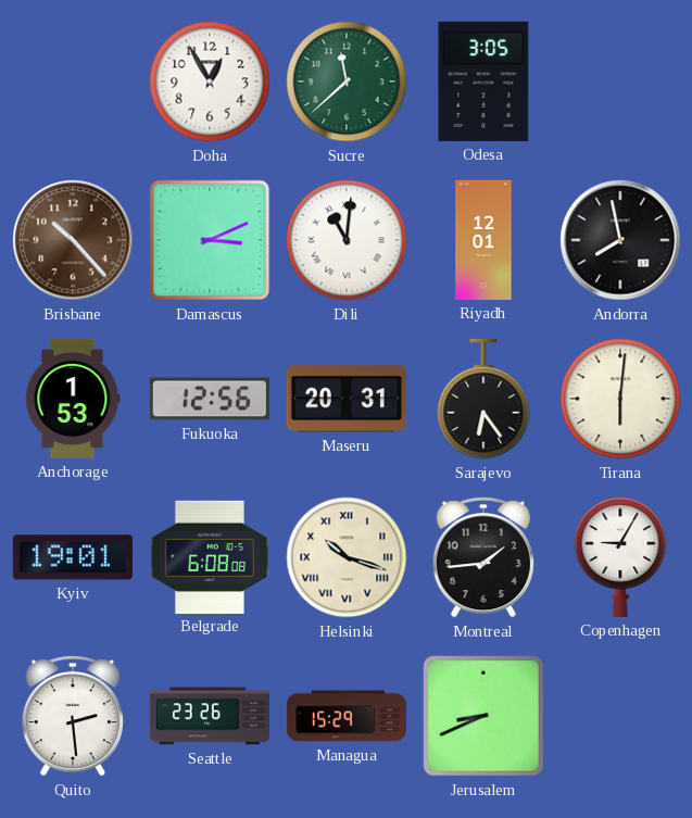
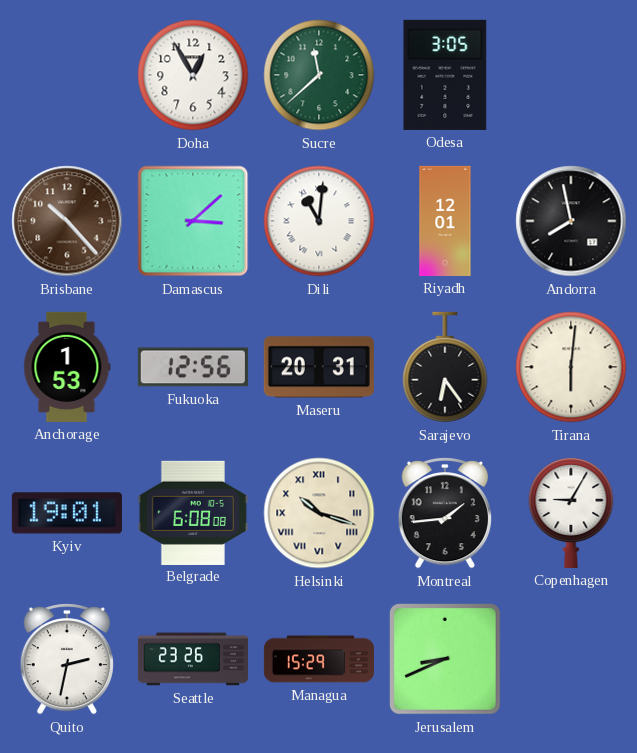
Damascus: 3:11 -> 3:08
Quito: 2:29 -> 2:32
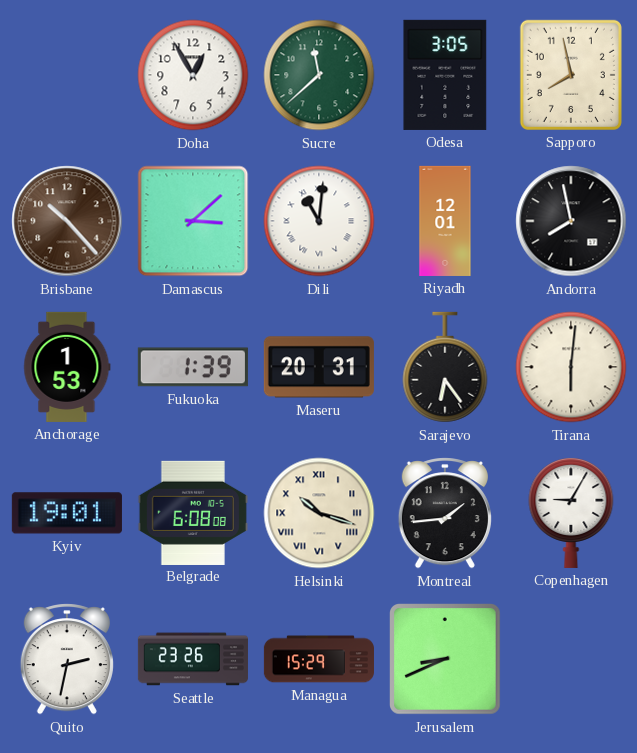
Sapporo: none -> 7:58
Fukuoka: 12:56 -> 1:39
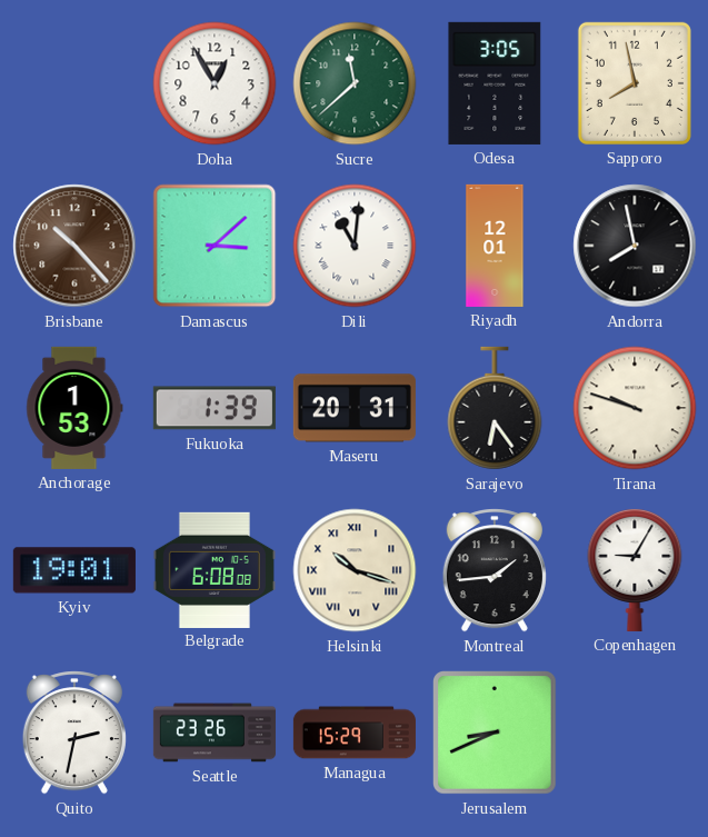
Tirana: 6:01 -> 9:48
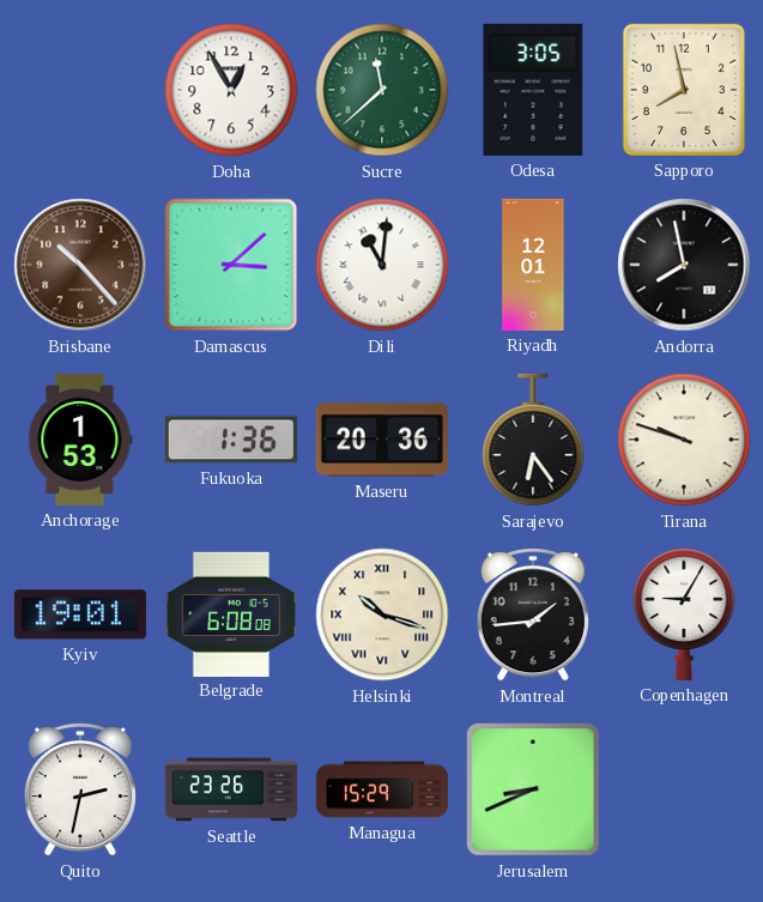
Fukuoka: 1:39 -> 1:36
Maseru: 20:31 -> 20:36
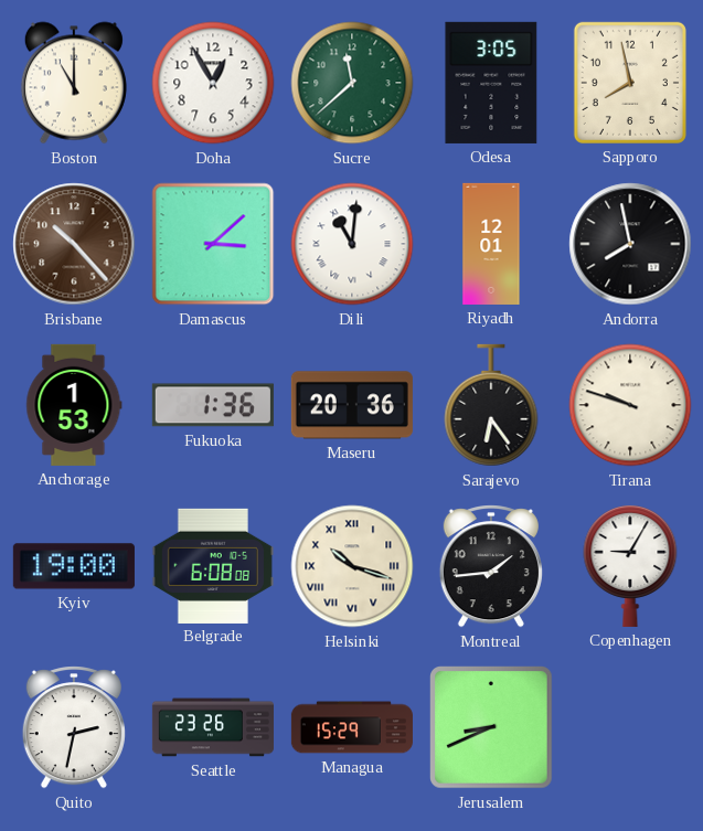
Boston: none -> 11:00
Kyiv: 19:01 -> 19:00
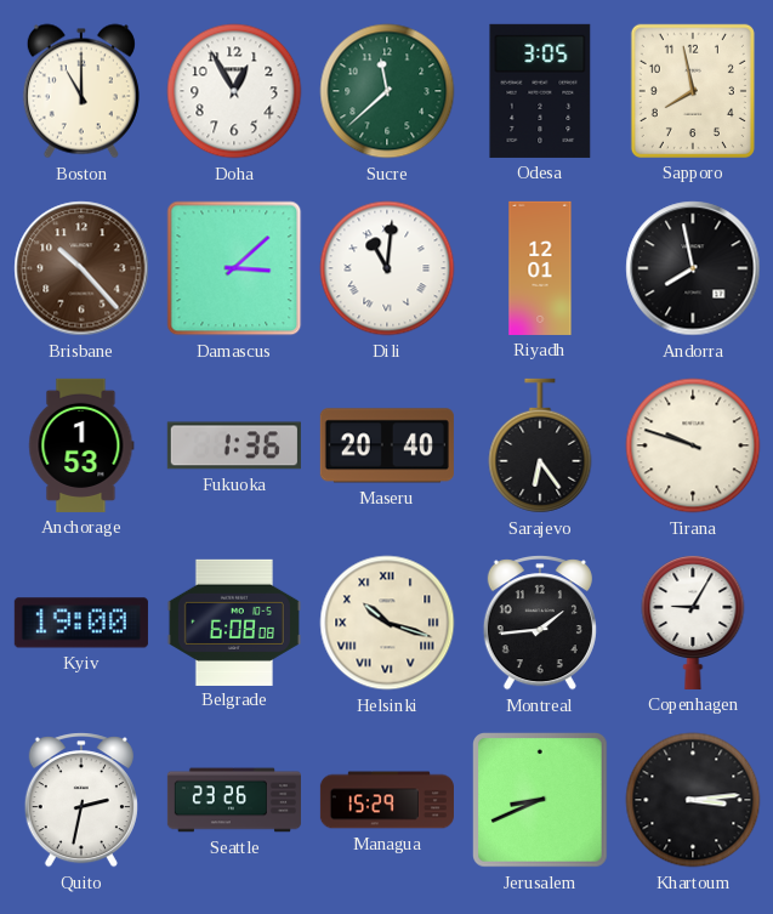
Maseru: 20:36 -> 20:40
Khartoum: none -> 3:14
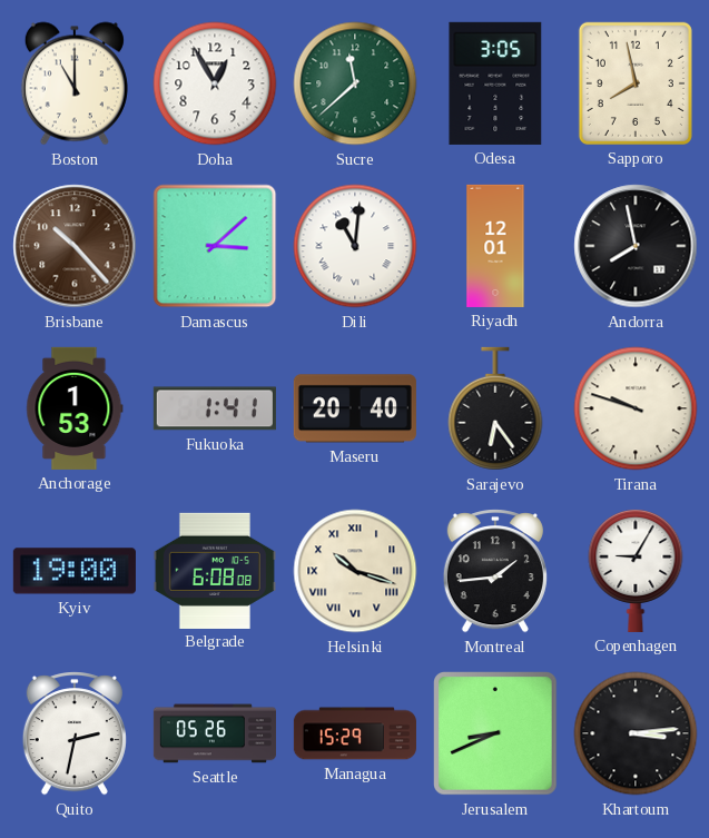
Fukuoka: 1:36 -> 1:41
Seattle: 23:26 -> 05:26
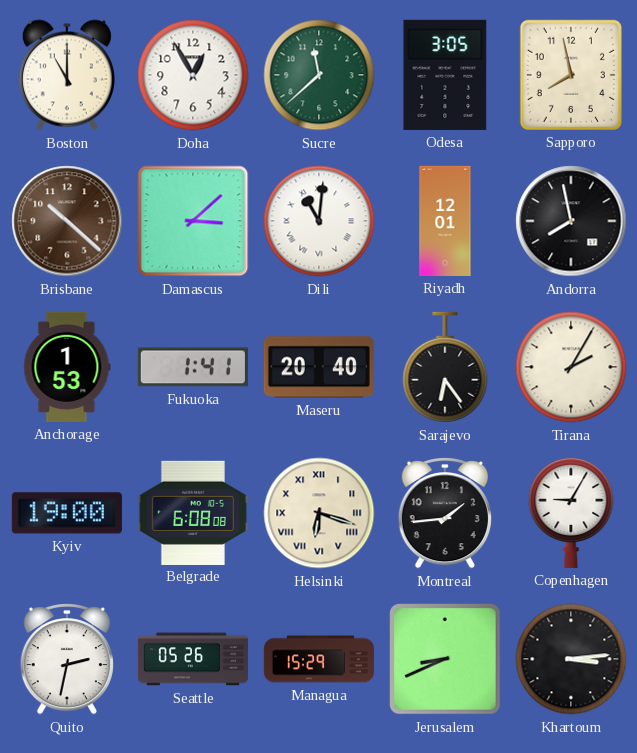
Brisbane: 10:23 -> 10:22
Tirana: 9:48 -> 2:05
Helsinki: 10:18 -> 6:18
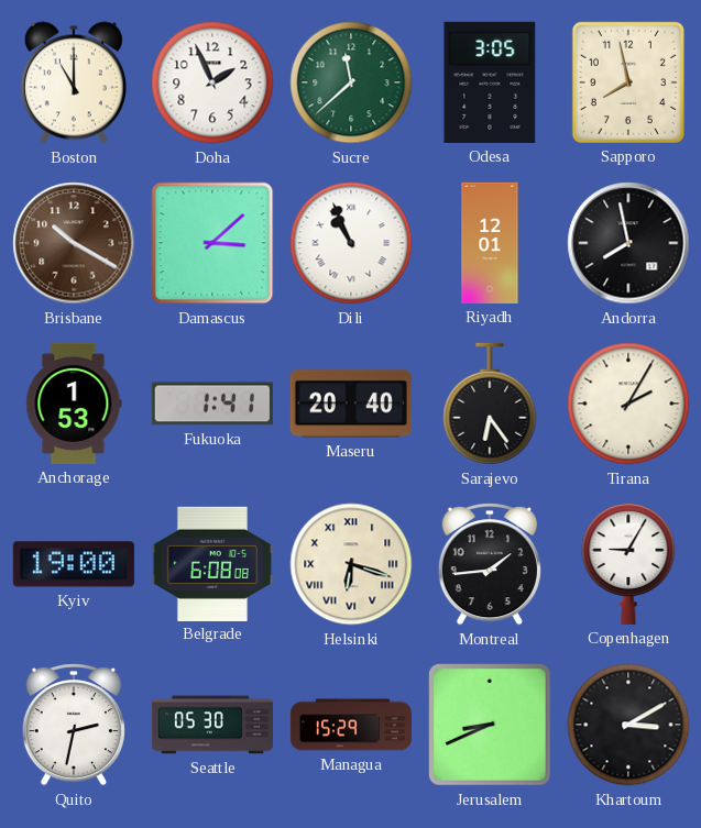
Doha: 12:55 -> 1:56
Brisbane: 10:22 -> 10:20
Dili: 11:01 -> 10:56
Seattle: 05:26 -> 05:30
Khartoum: 3:14 -> 3:10
